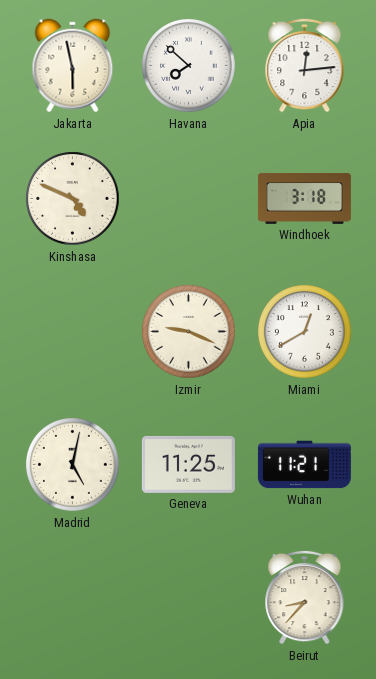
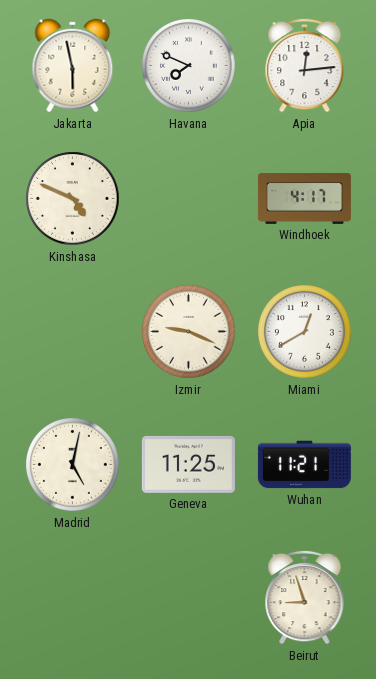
Havana: 7:52 -> 7:49
Windhoek: 3:18 -> 4:17
Beirut: 8:37 -> 8:57
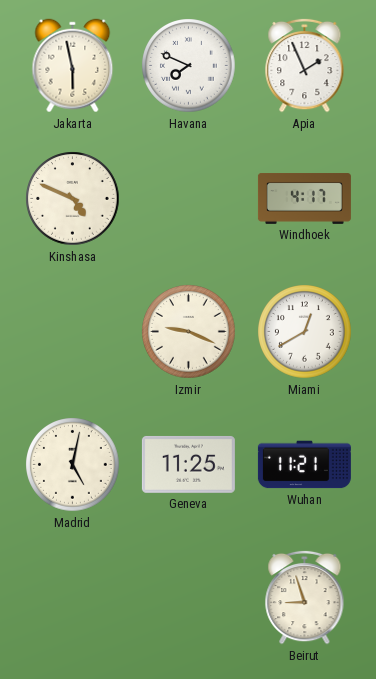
Apia: 12:14 -> 1:56
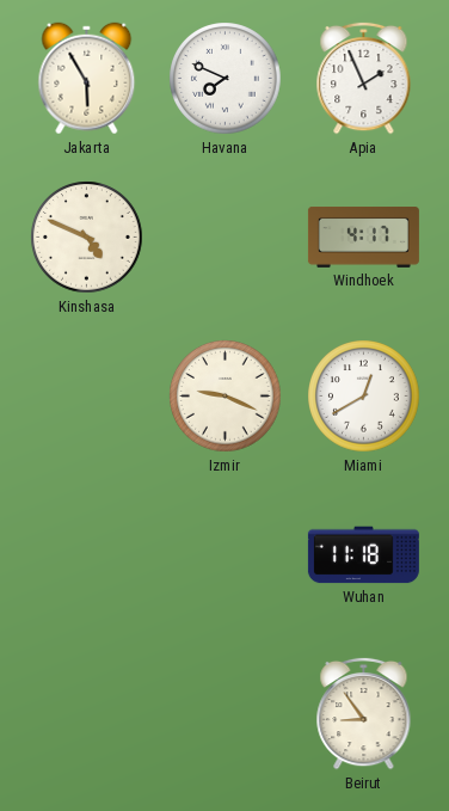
Jakarta: 5:58 -> 5:55
Madrid: 5:02 -> none
Geneva: 11:25 -> none
Wuhan: 11:21 -> 11:18
Beirut: 8:57 -> 8:54
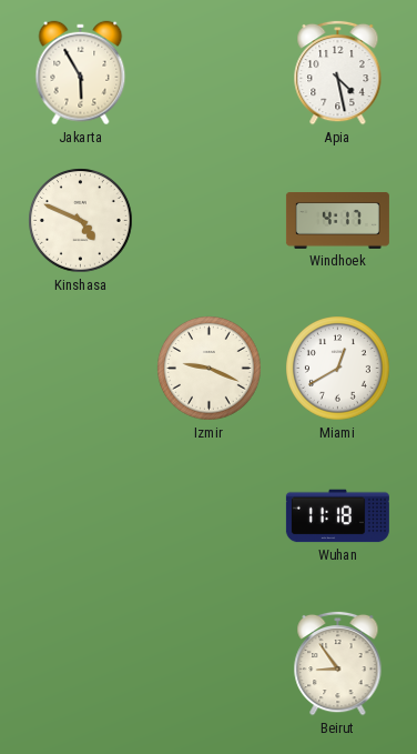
Havana: 7:49 -> none
Apia: 1:56 -> 4:28
